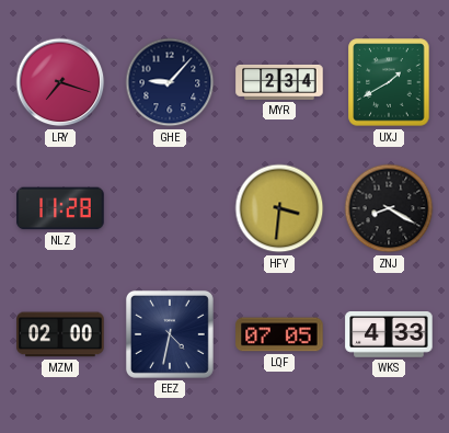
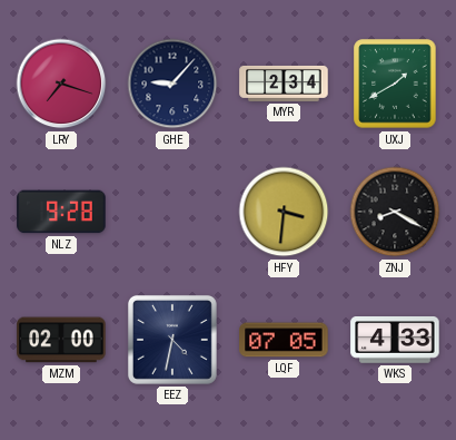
NLZ: 11:28 -> 9:28
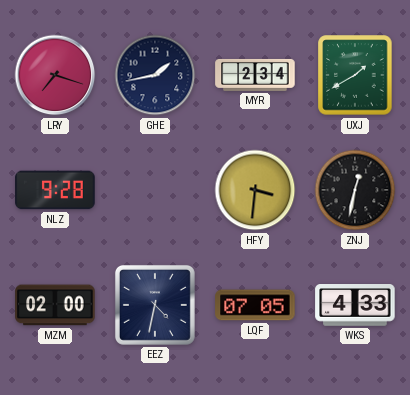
GHE: 9:07 -> 1:43
ZNJ: 8:20 -> 12:32
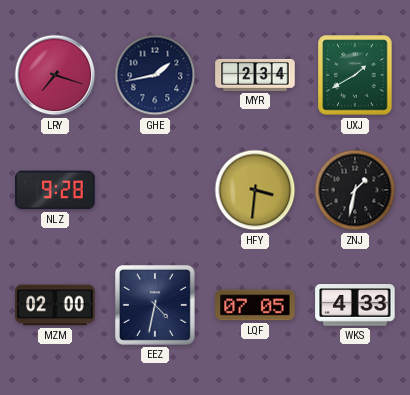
ZNJ: 12:32 -> 1:32
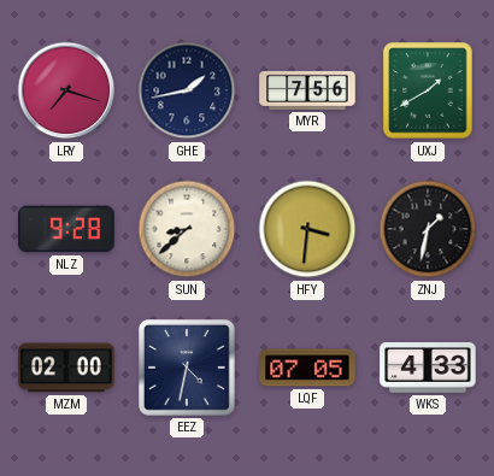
MYR: 2:34 -> 7:56
SUN: none -> 8:38
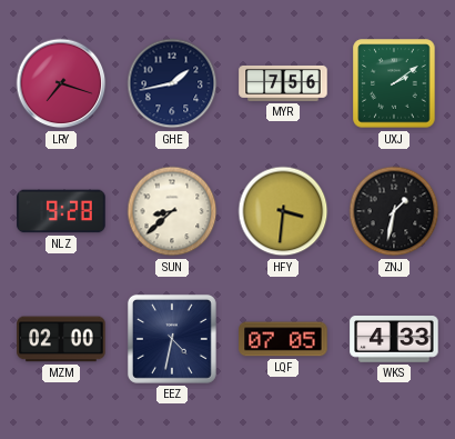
UXJ: 1:40 -> 2:09
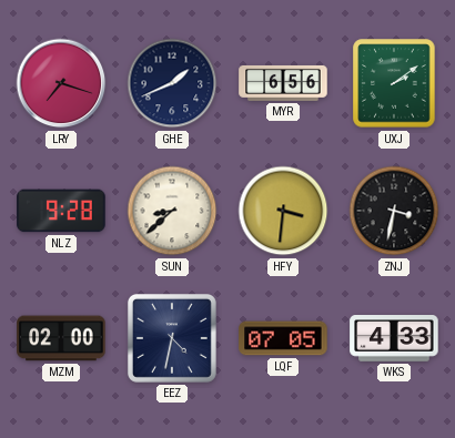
GHE: 1:43 -> 1:41
MYR: 7:56 -> 6:56
ZNJ: 1:32 -> 3:32
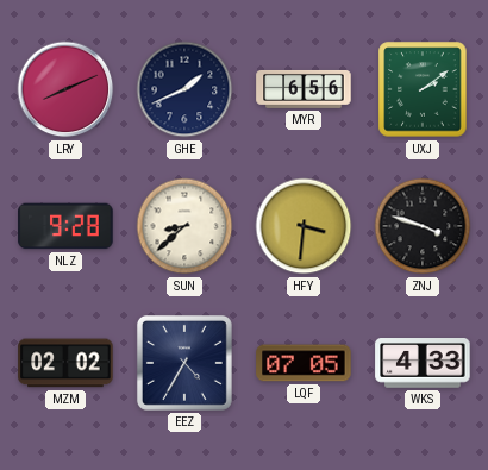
LRY: 7:18 -> 8:11
ZNJ: 3:32 -> 3:48
MZM: 02:00 -> 02:02
EEZ: 4:32 -> 4:35
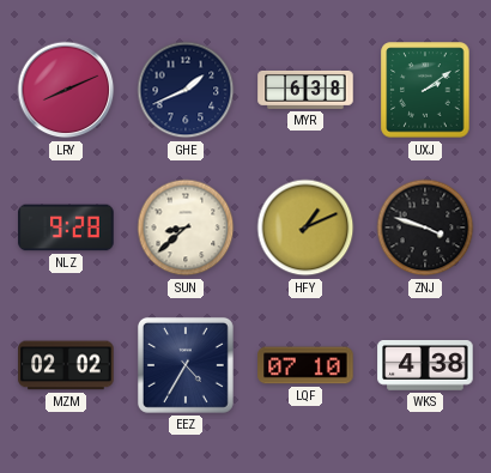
MYR: 6:56 -> 6:38
HFY: 3:31 -> 1:11
LQF: 07:05 -> 07:10
WKS: 4:33 -> 4:38
